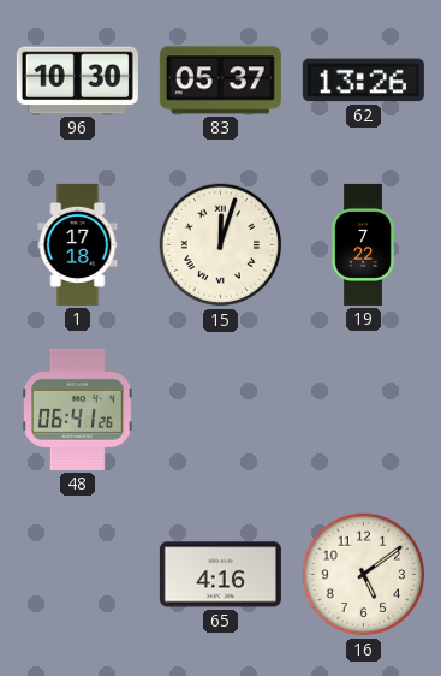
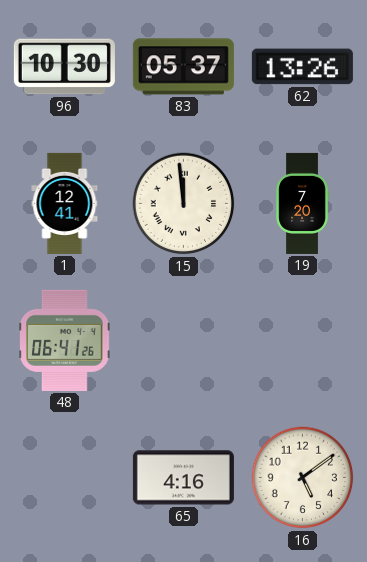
1: 17:18 -> 12:41
15: 12:03 -> 11:59
19: 7:22 -> 7:20
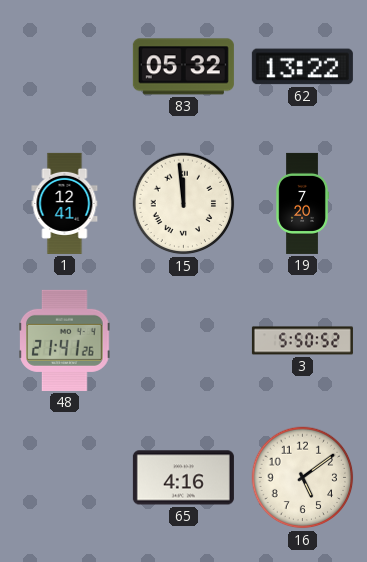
96: 10:30 -> none
83: 05:37 -> 05:32
62: 13:26 -> 13:22
48: 06:41 -> 21:41
3: none -> 5:50
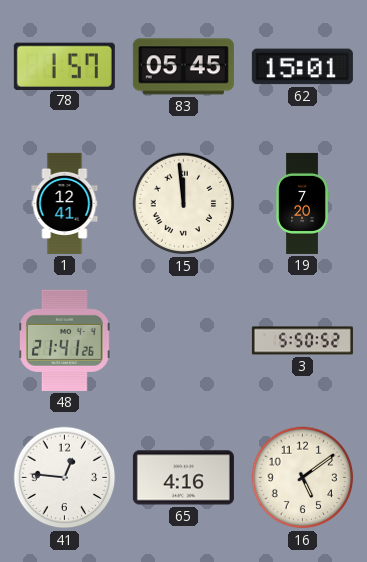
78: none -> 1:57
83: 05:32 -> 05:45
62: 13:22 -> 15:01
41: none -> 12:46
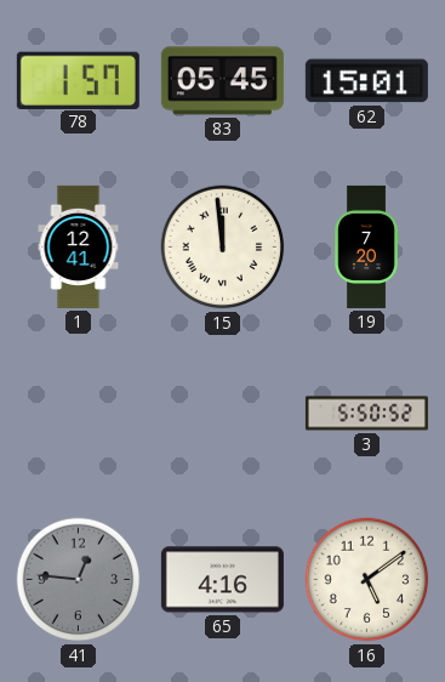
48: 21:41 -> none
41 dial: white -> grey
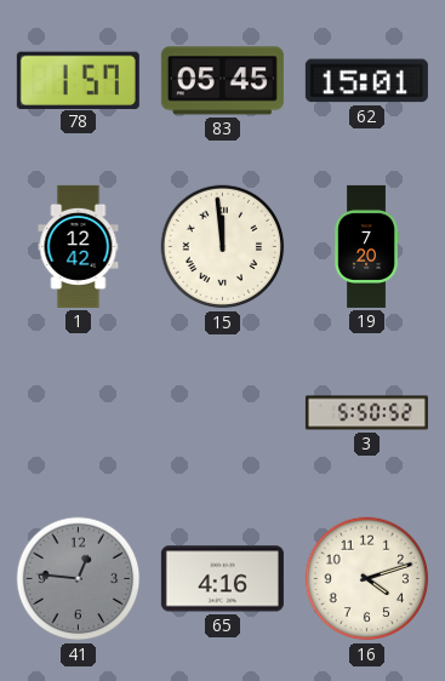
1: 12:41 -> 12:42
16: 5:09 -> 4:12
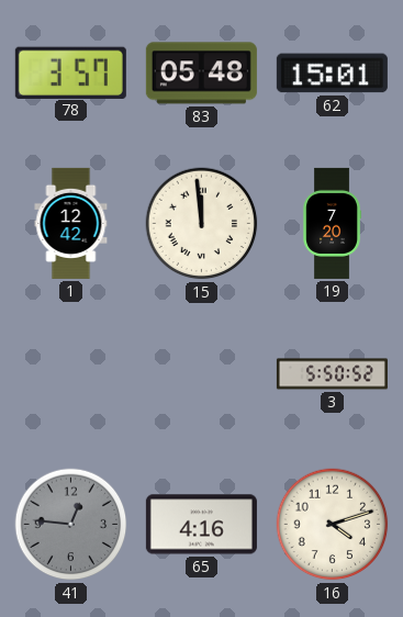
78: 1:57 -> 3:57
83: 05:45 -> 05:48
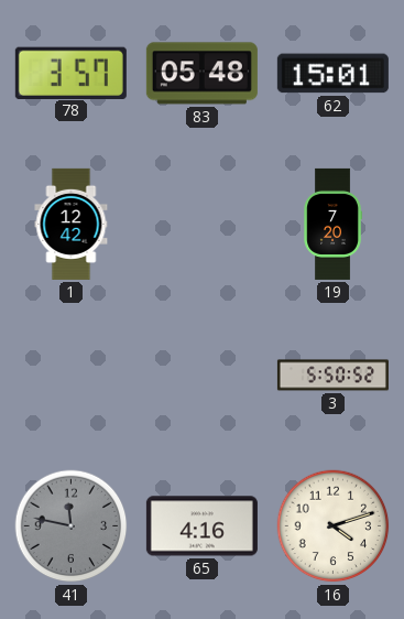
15: 11:59 -> none
41: 12:46 -> 11:47
